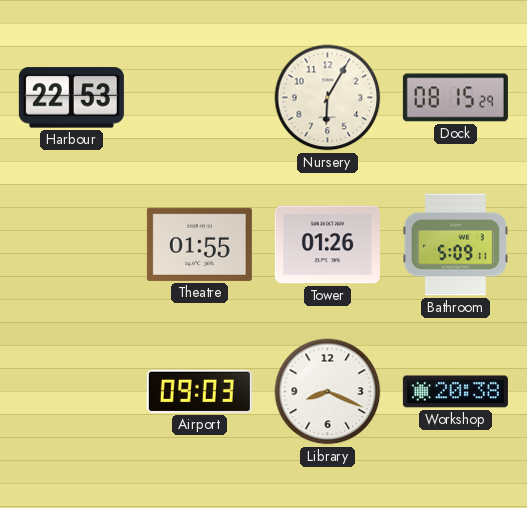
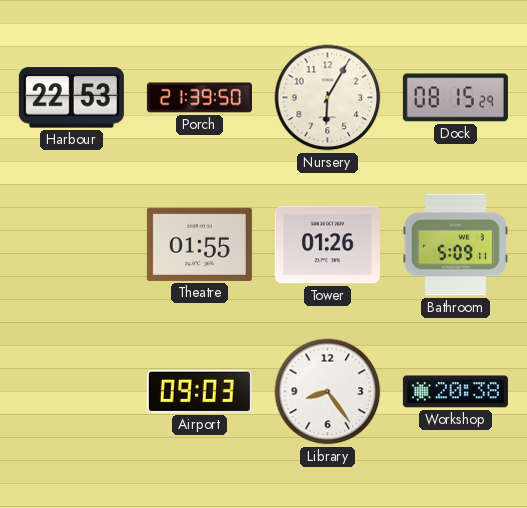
Porch: none -> 21:39
Library: 8:19 -> 8:24
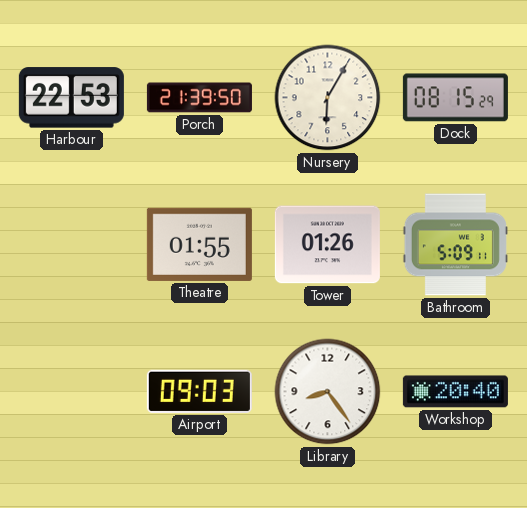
Workshop: 20:38 -> 20:40
